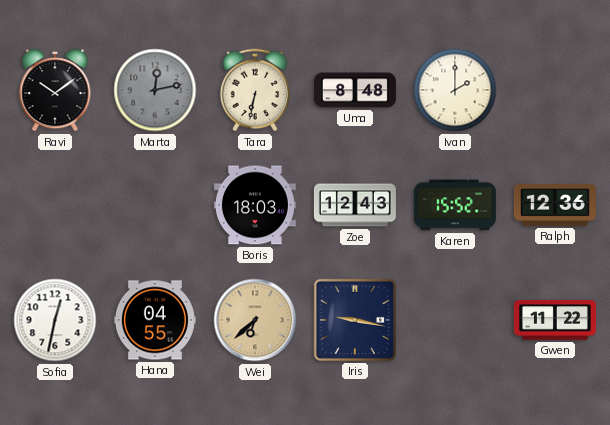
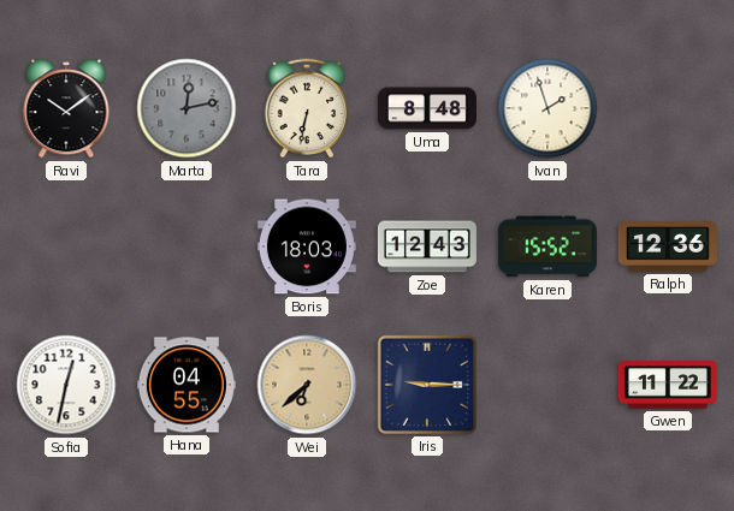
Ivan: 2:00 -> 1:57
Iris: 9:17 -> 9:15
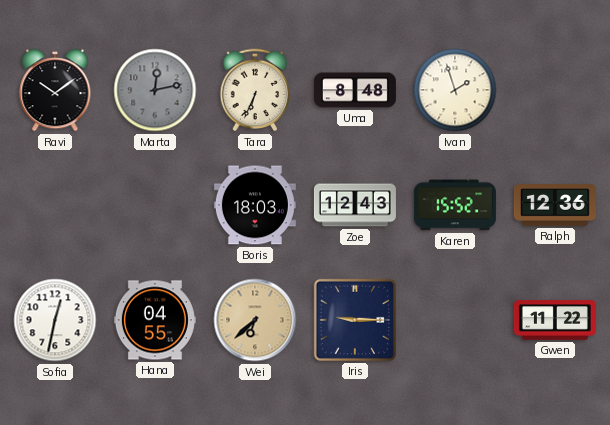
Tara: 6:32 -> 6:34
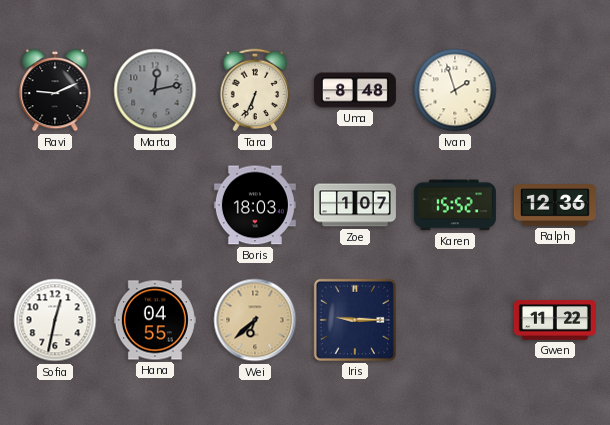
Ravi: 10:09 -> 9:11
Zoe: 12:43 -> 1:07
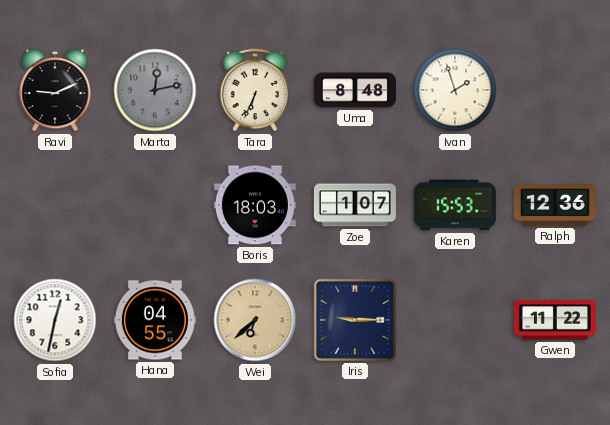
Karen: 15:52 -> 15:53
